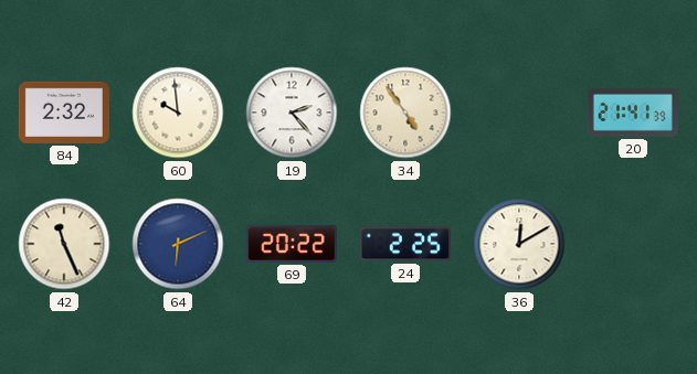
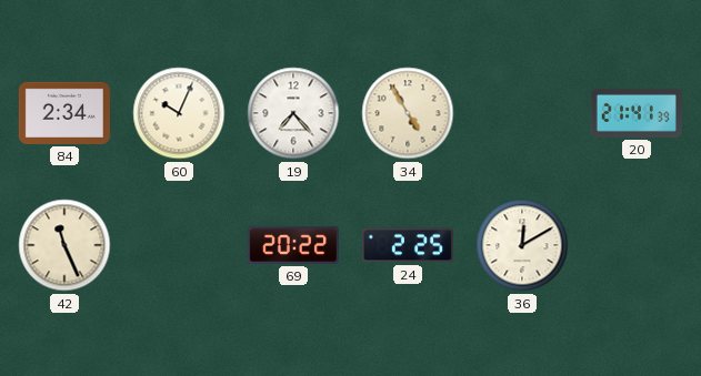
84: 2:32 -> 2:34
60: 9:59 -> 10:04
19: 2:23 -> 7:23
34: 4:54 -> 4:55
64: 6:11 -> none
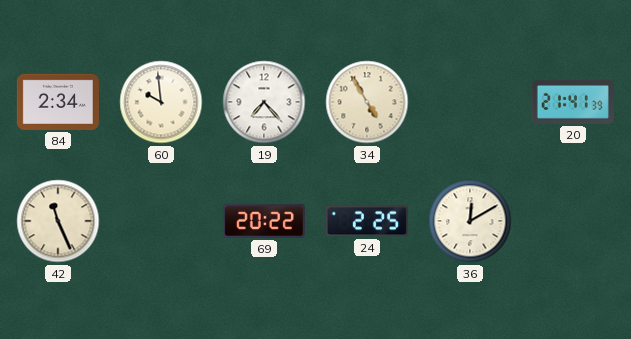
60: 10:04 -> 9:59
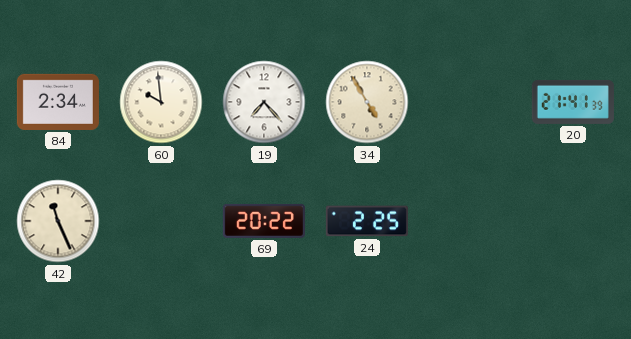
36: 12:10 -> none
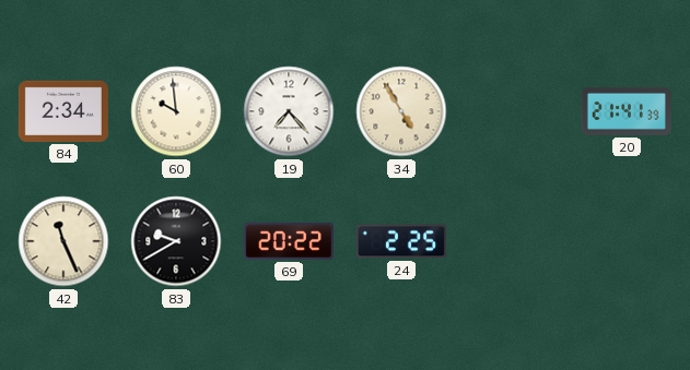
83: none -> 9:40
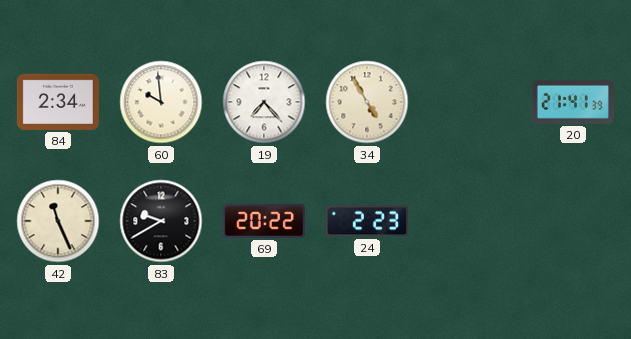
24: 2:25 -> 2:23
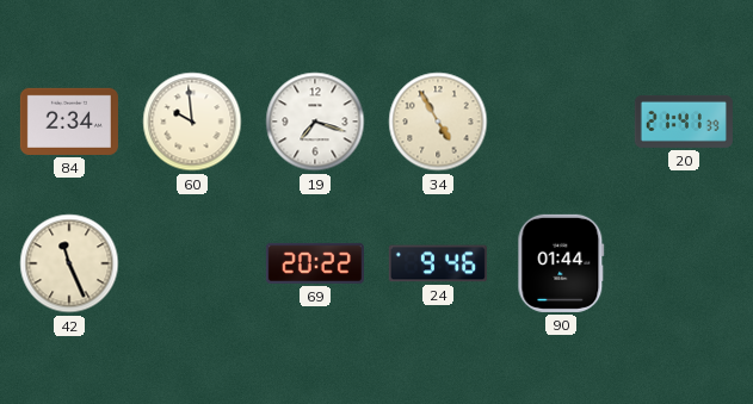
19: 7:23 -> 7:18
83: 9:40 -> none
24: 2:23 -> 9:46
90: none -> 01:44
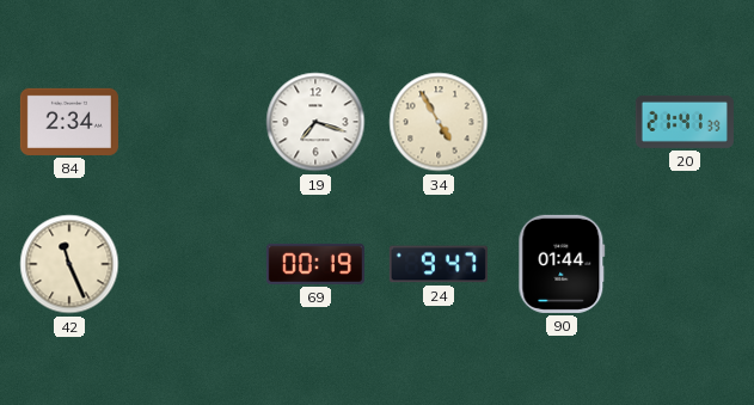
60: 9:59 -> none
69: 20:22 -> 00:19
24: 9:46 -> 9:47
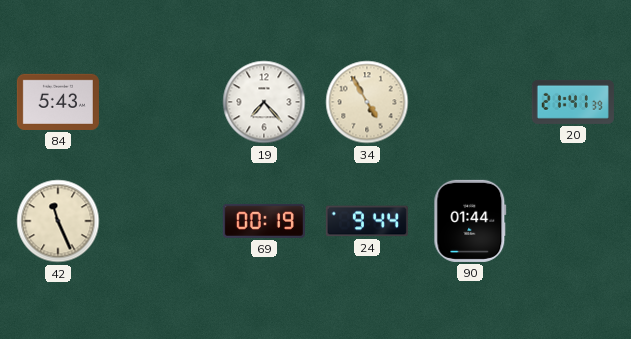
84: 2:34 -> 5:43
19: 7:18 -> 7:23
24: 9:47 -> 9:44
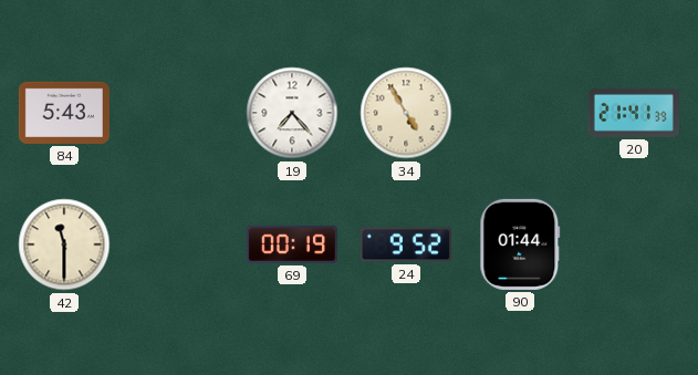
42: 11:26 -> 11:30
24: 9:44 -> 9:52
